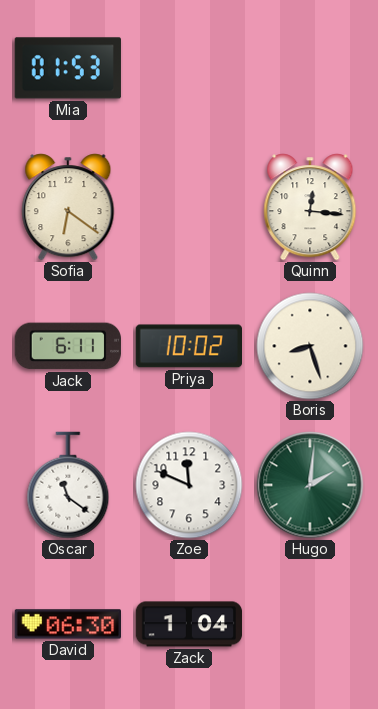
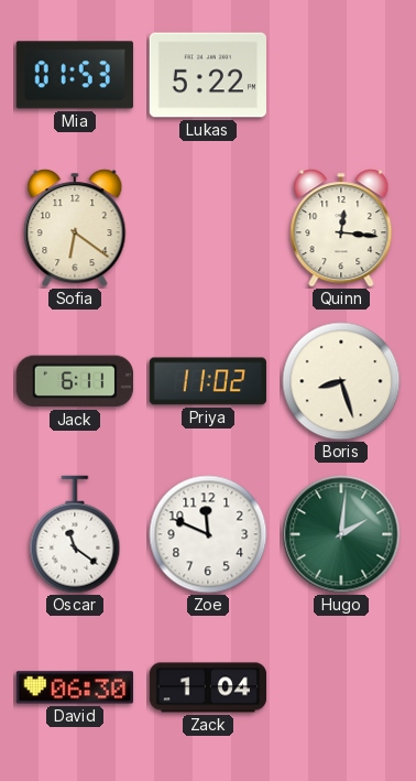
Lukas: none -> 5:22
Priya: 10:02 -> 11:02
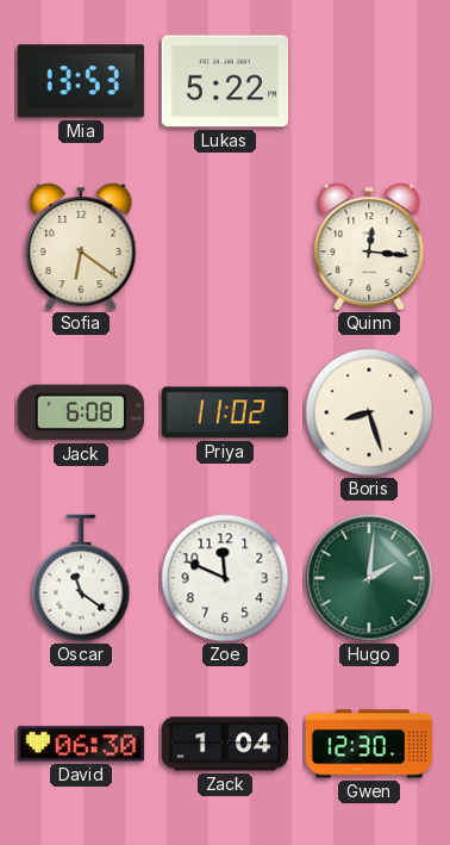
Mia: 01:53 -> 13:53
Jack: 6:11 -> 6:08
Gwen: none -> 12:30
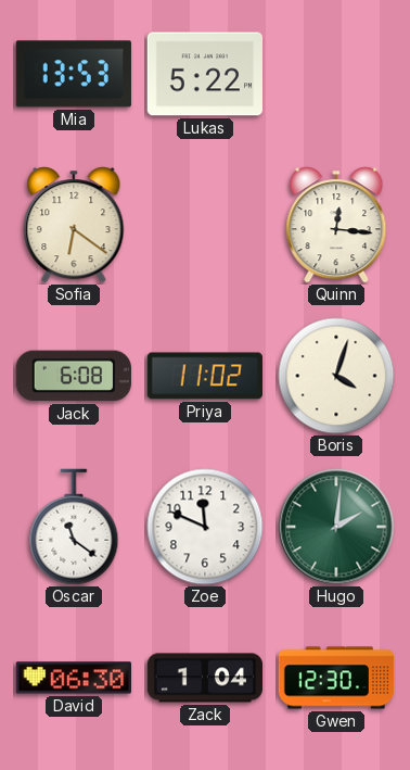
Boris: 8:27 -> 4:03
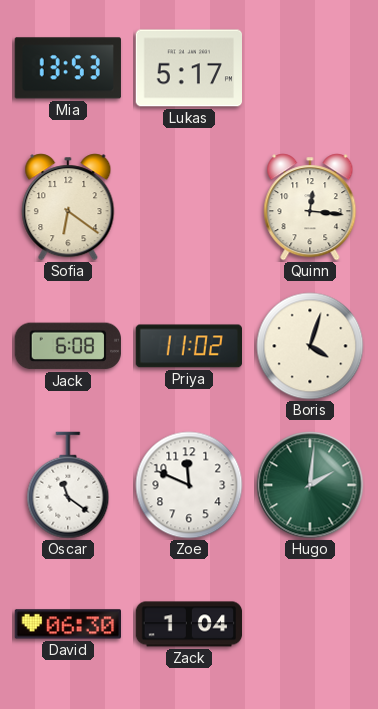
Lukas: 5:22 -> 5:17
Gwen: 12:30 -> none
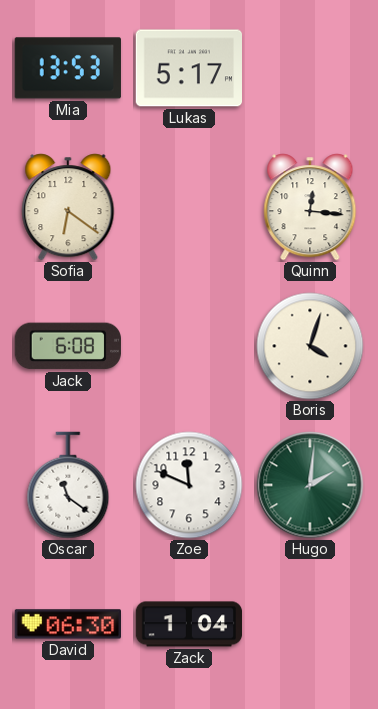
Priya: 11:02 -> none
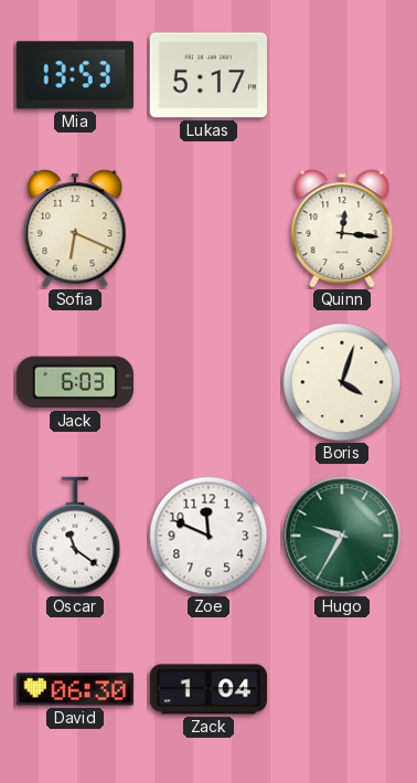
Sofia: 6:21 -> 6:19
Jack: 6:08 -> 6:03
Hugo: 2:01 -> 9:35
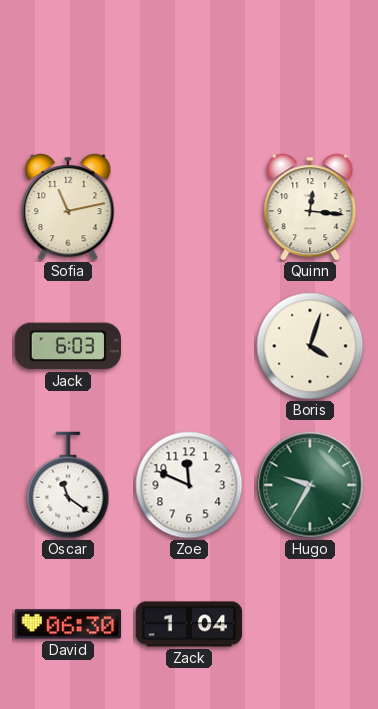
Mia: 13:53 -> none
Lukas: 5:17 -> none
Sofia: 6:19 -> 11:13
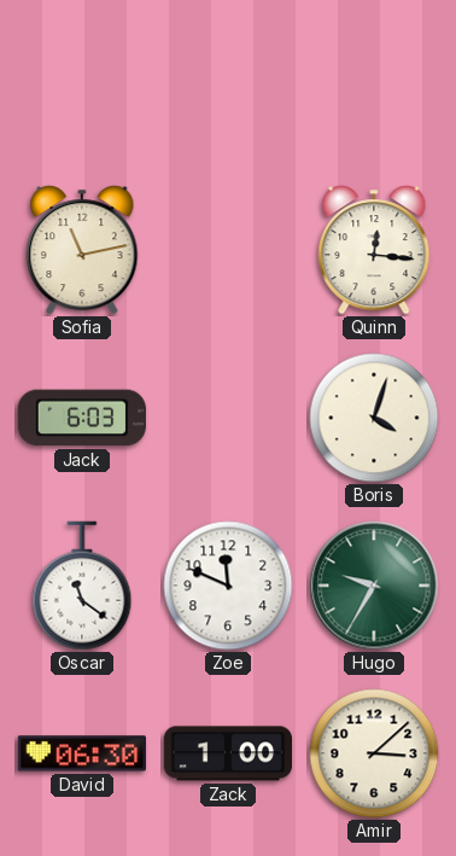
Zack: 1:04 -> 1:00
Amir: none -> 3:08
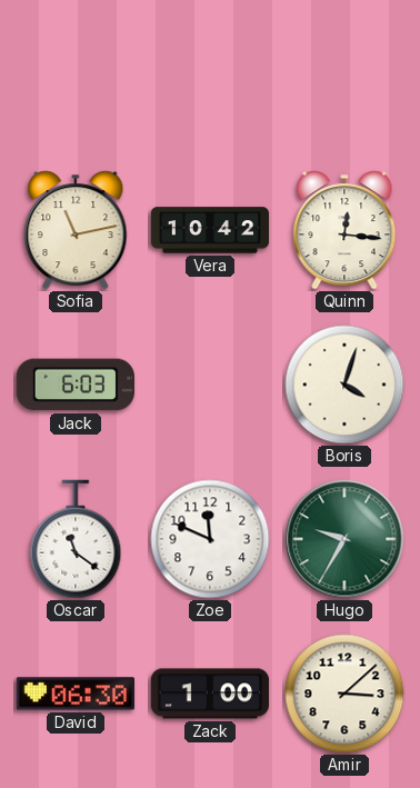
Vera: none -> 10:42
